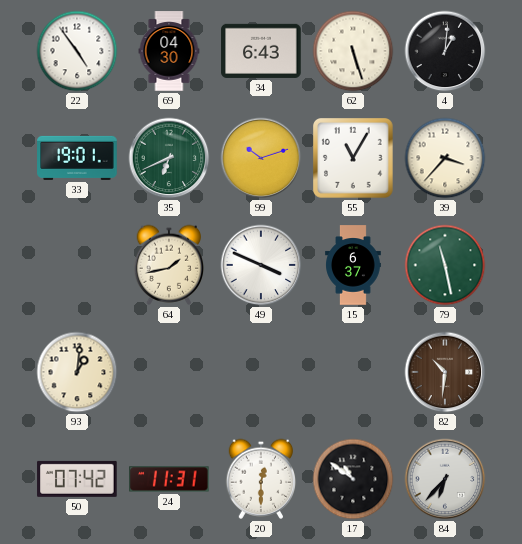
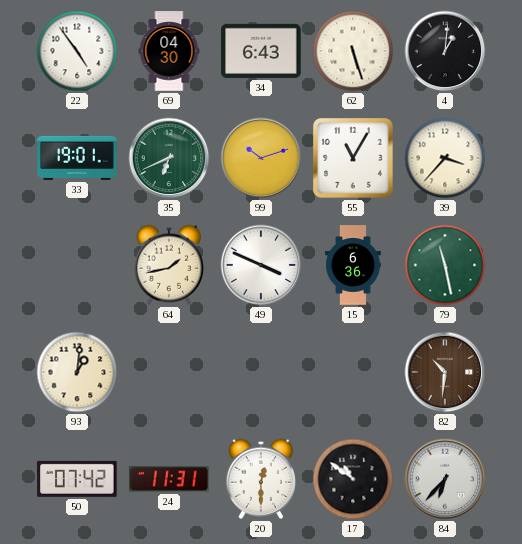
15: 6:37 -> 6:36
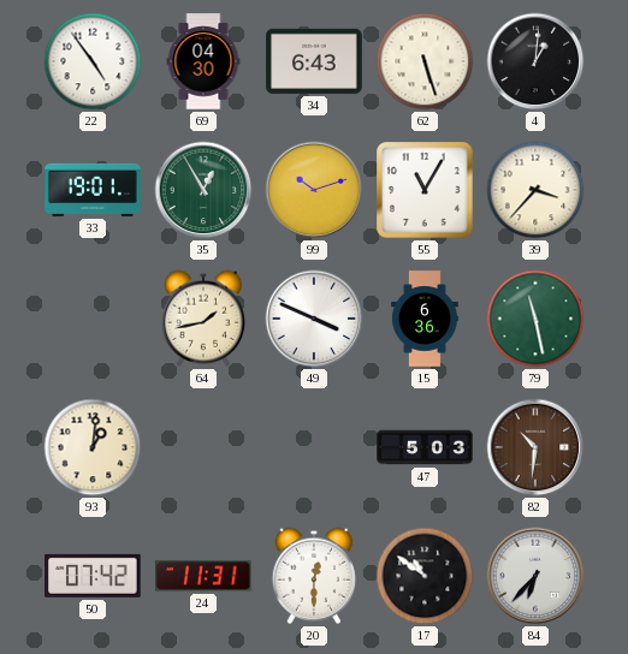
35: 6:41 -> 12:55
47: none -> 5:03
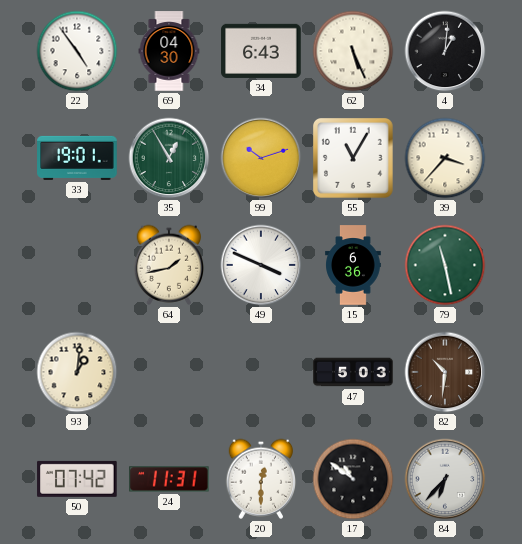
62: 5:27 -> 5:26
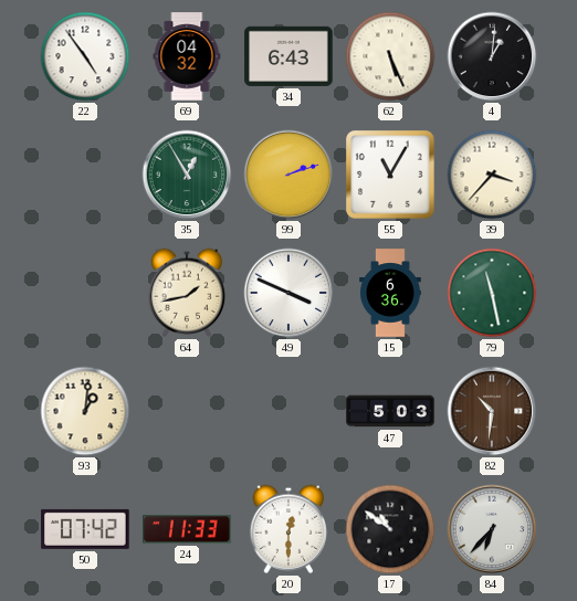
69: 04:30 -> 04:32
33: 19:01 -> none
99: 10:12 -> 2:12
24: 11:31 -> 11:33
